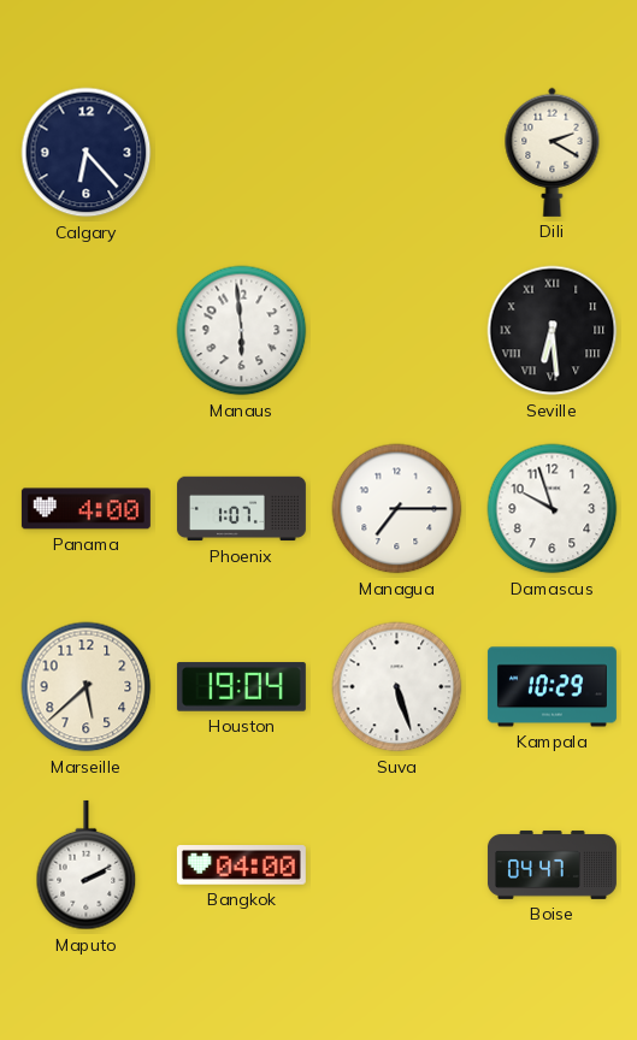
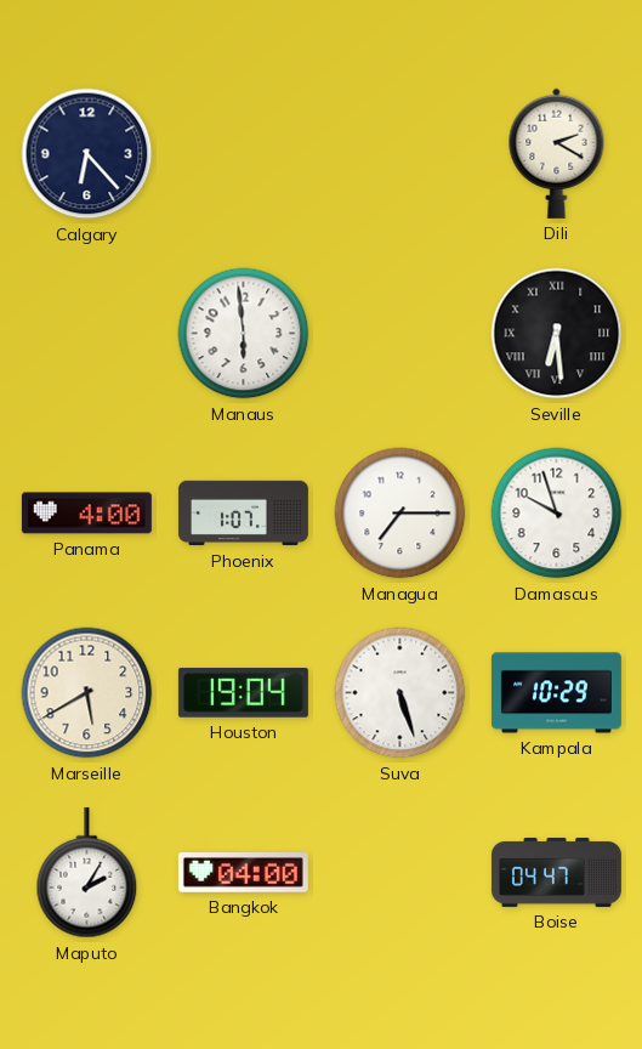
Marseille: 5:38 -> 5:40
Maputo: 2:10 -> 2:05
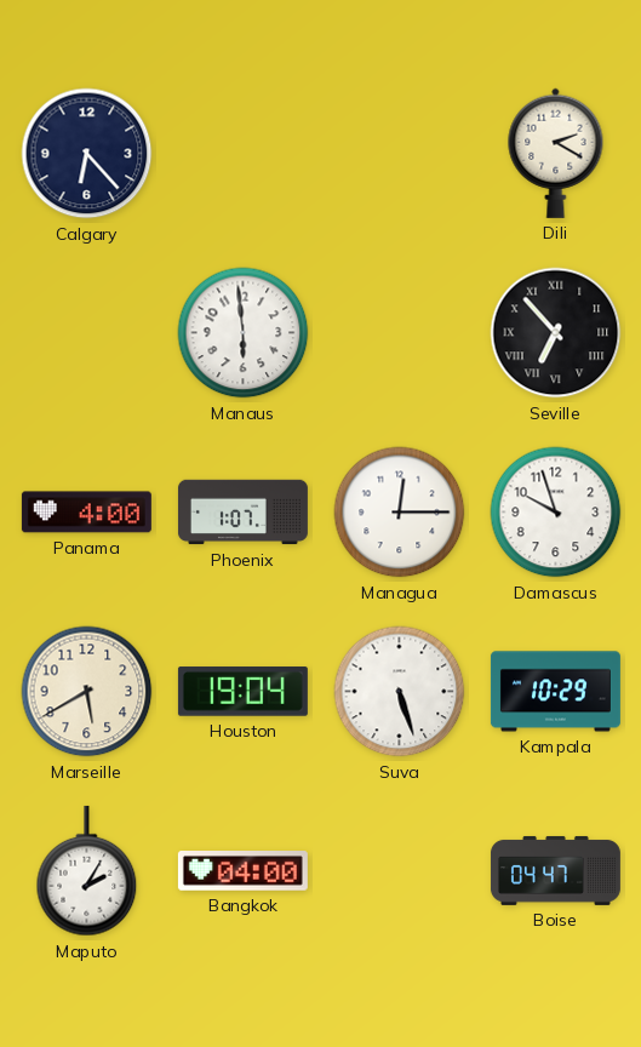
Seville: 6:29 -> 6:53
Managua: 7:15 -> 12:15
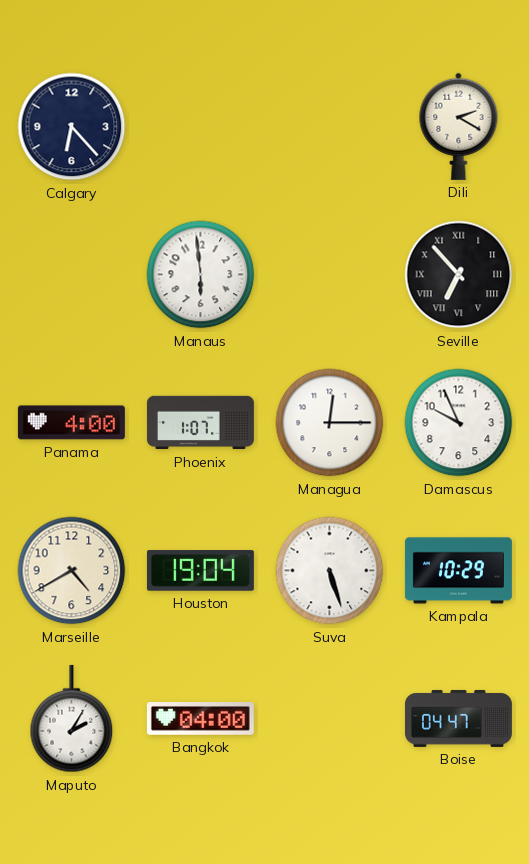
Damascus: 9:57 -> 9:56
Marseille: 5:40 -> 4:40
